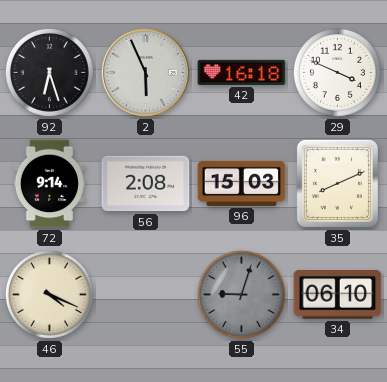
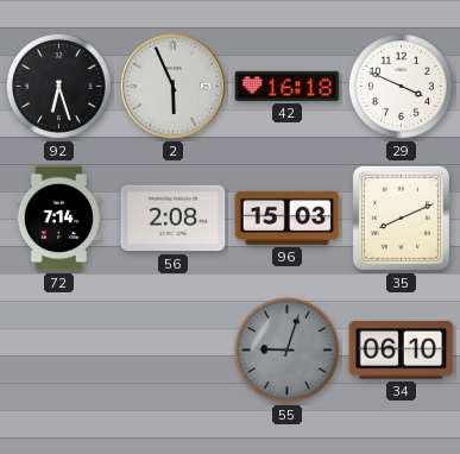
72: 9:14 -> 7:14
46: 4:19 -> none
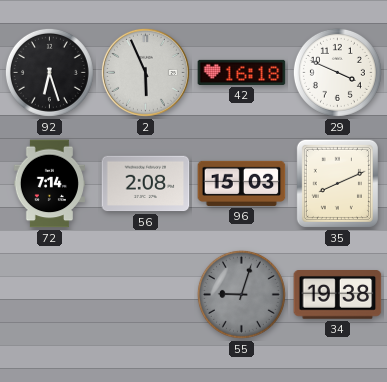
34: 06:10 -> 19:38
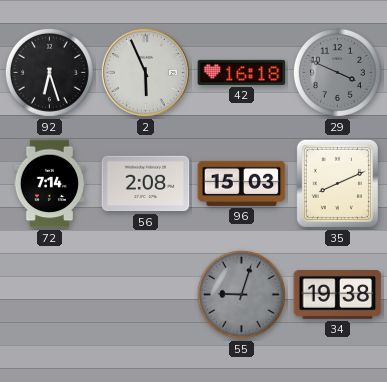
29 dial: white -> grey
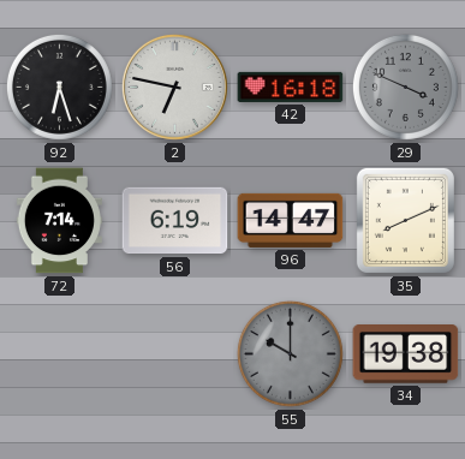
2: 5:56 -> 6:47
56: 2:08 -> 6:19
96: 15:03 -> 14:47
55: 9:03 -> 10:00
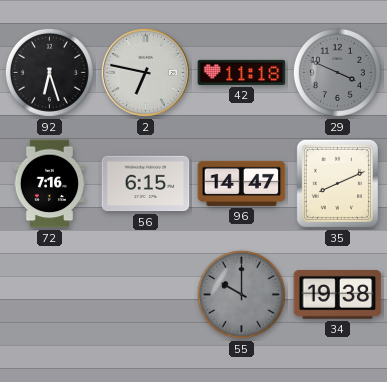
42: 16:18 -> 11:18
72: 7:14 -> 7:16
56: 6:19 -> 6:15
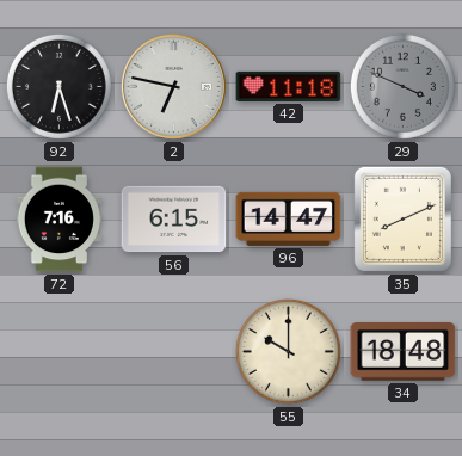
55 dial: grey -> cream
34: 19:38 -> 18:48
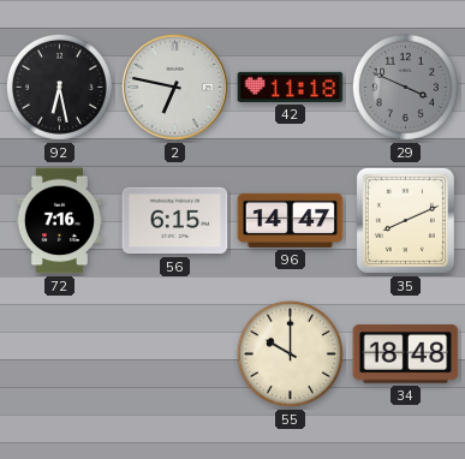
92: 6:27 -> 6:28
